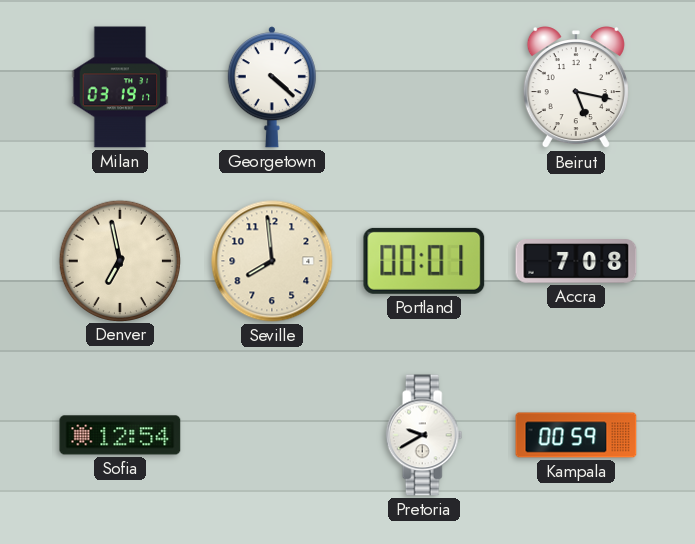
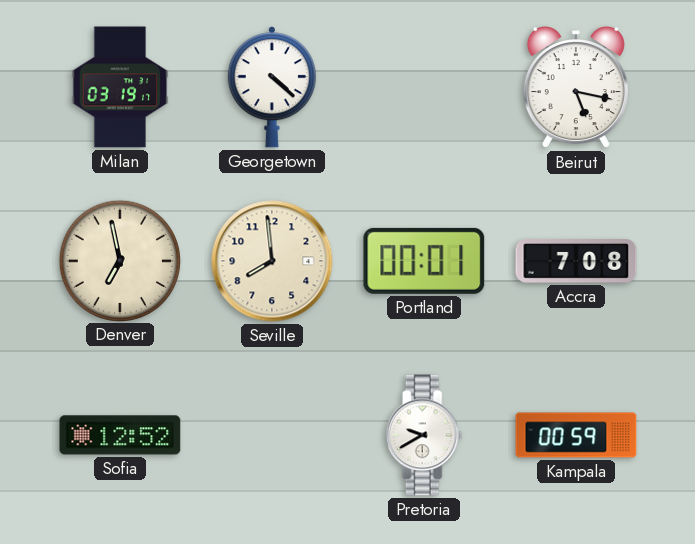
Sofia: 12:54 -> 12:52
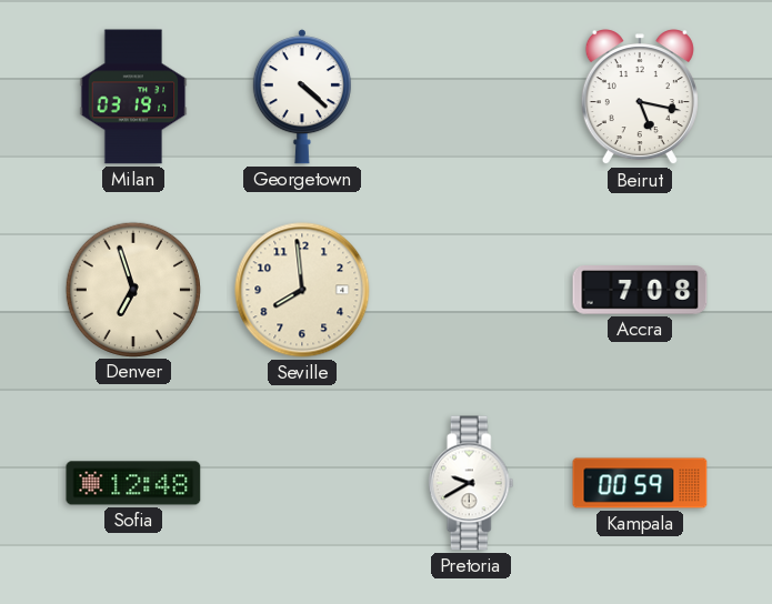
Denver: 6:58 -> 6:57
Portland: 00:01 -> none
Sofia: 12:52 -> 12:48
